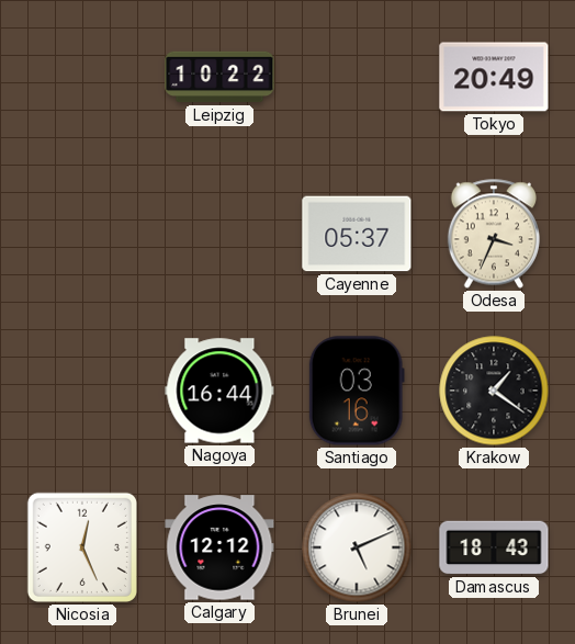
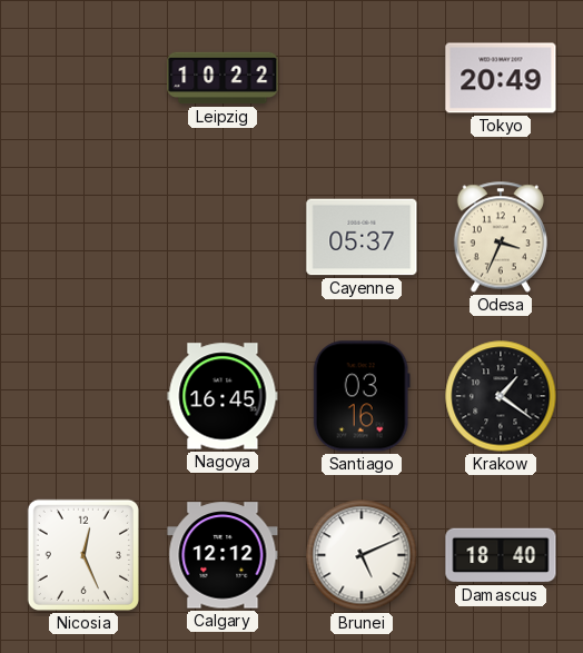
Nagoya: 16:44 -> 16:45
Damascus: 18:43 -> 18:40
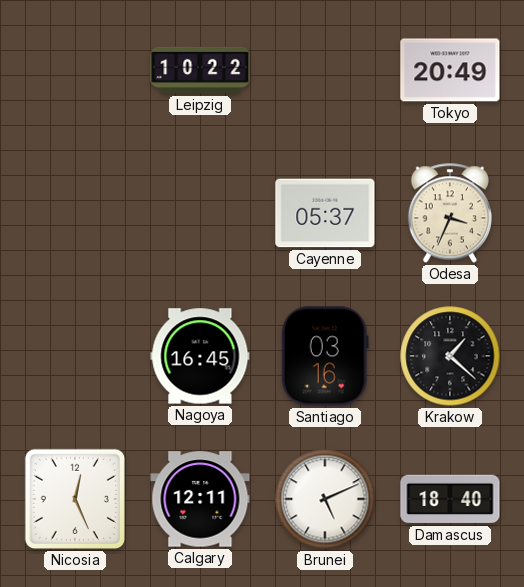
Krakow: 1:21 -> 1:22
Calgary: 12:12 -> 12:11
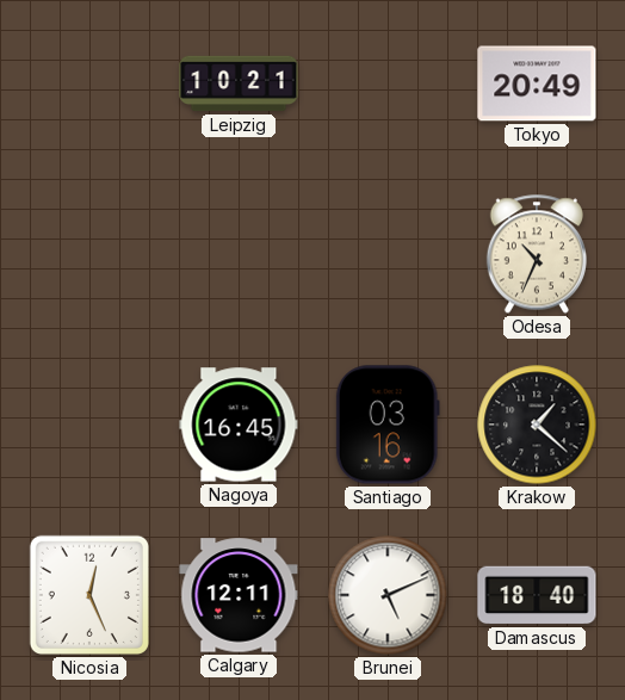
Leipzig: 10:22 -> 10:21
Cayenne: 05:37 -> none
Odesa: 3:34 -> 10:34
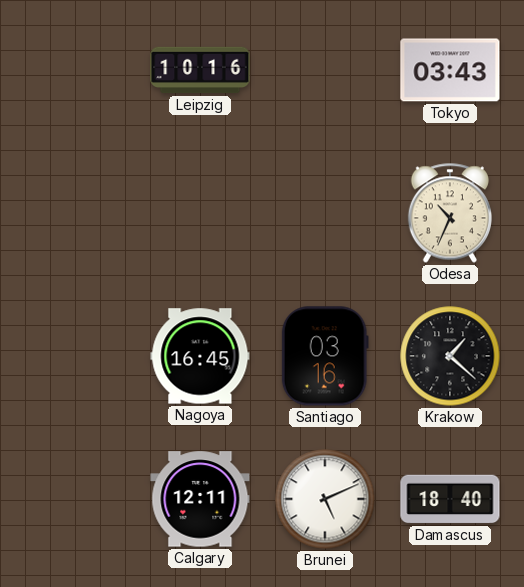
Leipzig: 10:21 -> 10:16
Tokyo: 20:49 -> 03:43
Nicosia: 12:26 -> none
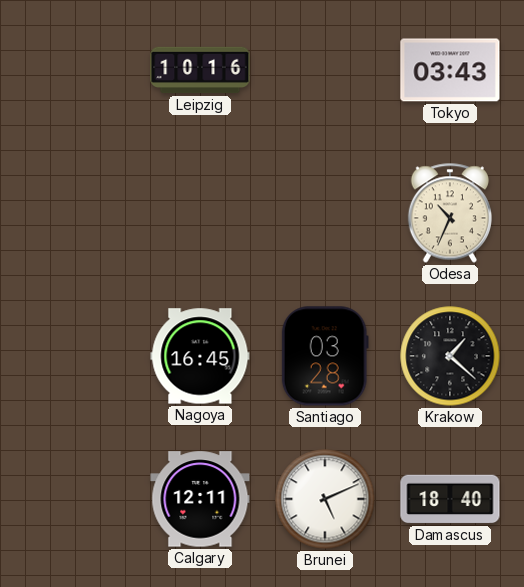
Santiago: 03:16 -> 03:28
